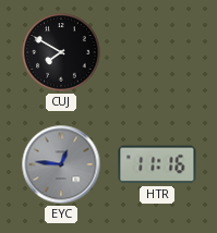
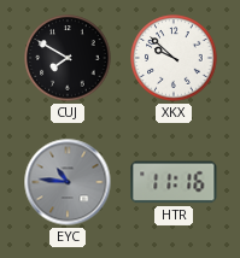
XKX: none -> 9:52
EYC: 12:46 -> 10:46
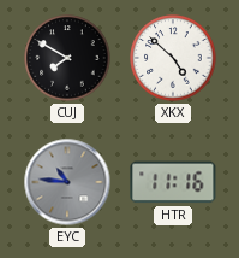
XKX: 9:52 -> 4:52
